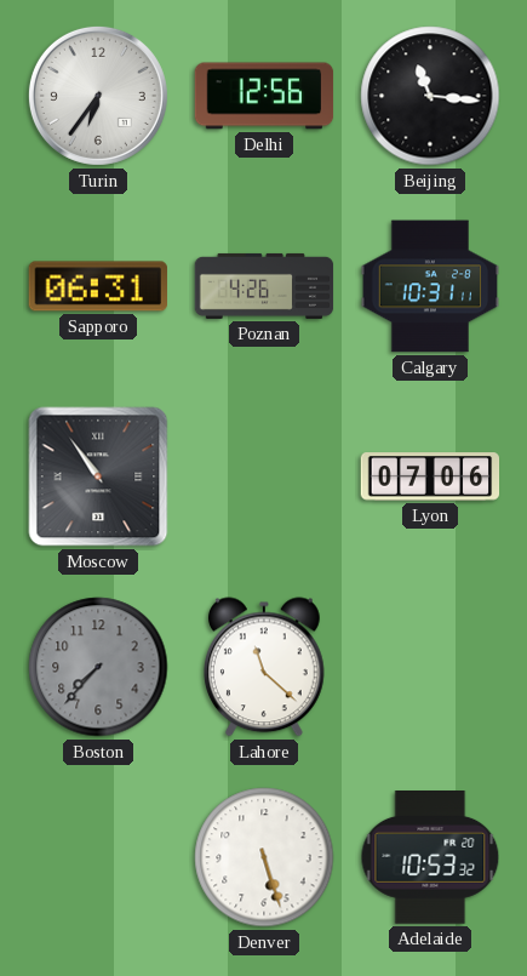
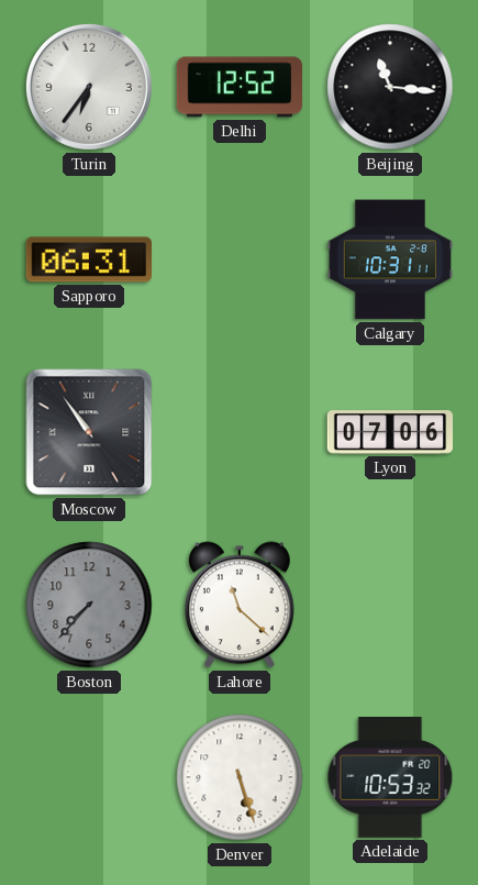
Delhi: 12:56 -> 12:52
Poznan: 4:26 -> none
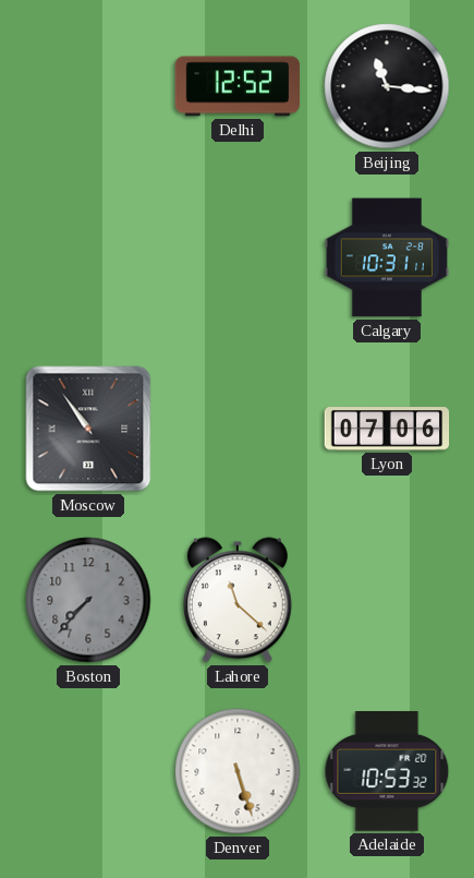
Turin: 6:36 -> none
Sapporo: 06:31 -> none
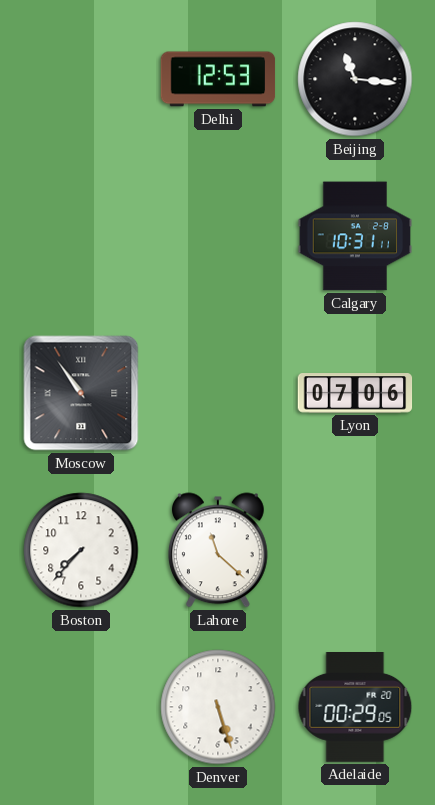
Delhi: 12:52 -> 12:53
Boston dial: grey -> white
Adelaide: 10:53 -> 00:29
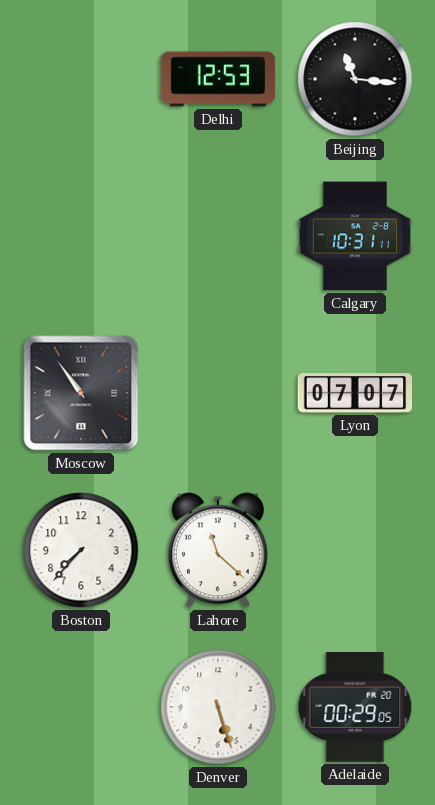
Lyon: 07:06 -> 07:07
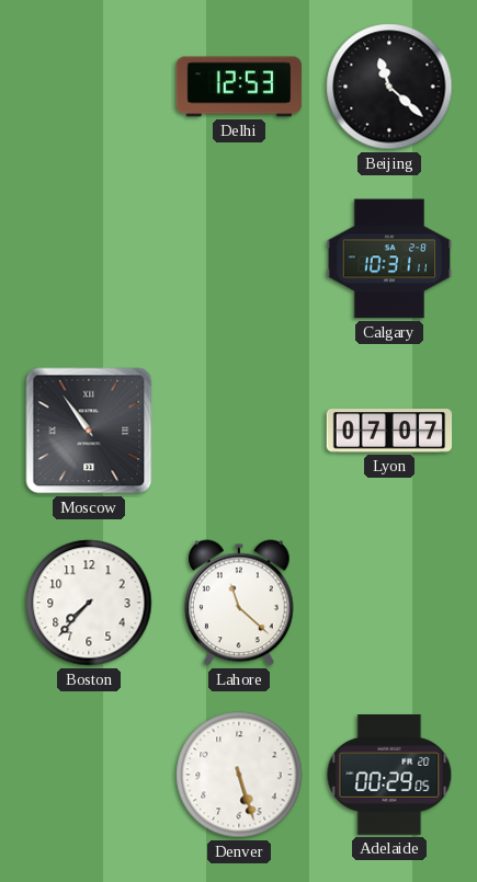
Beijing: 11:16 -> 11:22
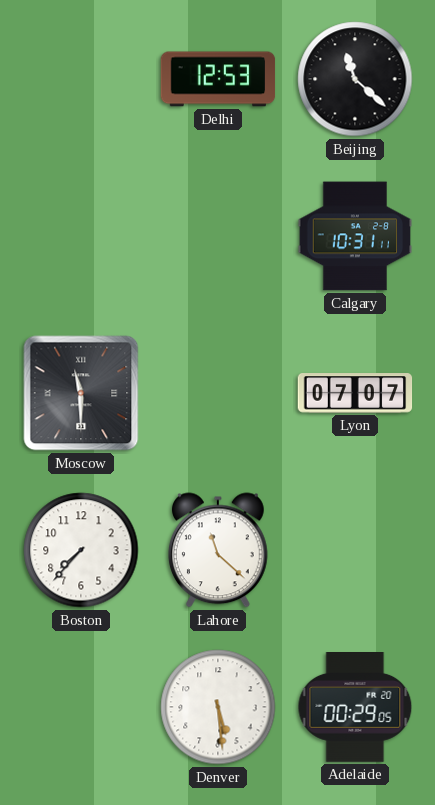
Moscow: 10:54 -> 11:30
Denver: 5:27 -> 5:29
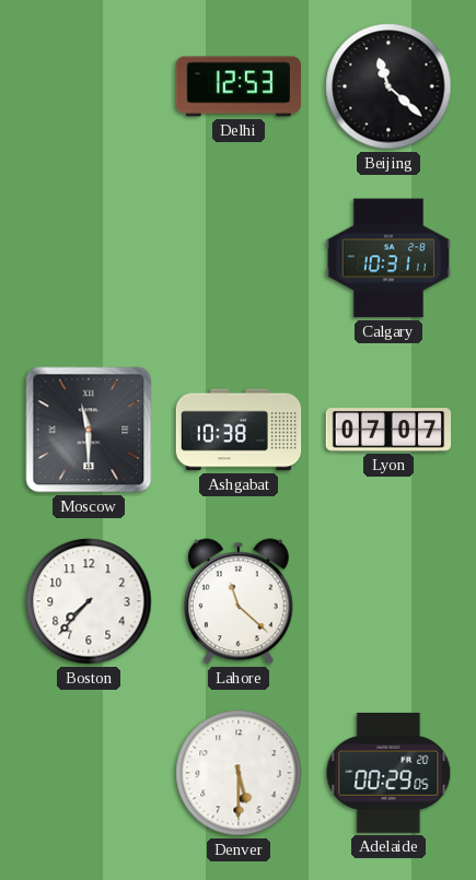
Ashgabat: none -> 10:38
Denver: 5:29 -> 5:30
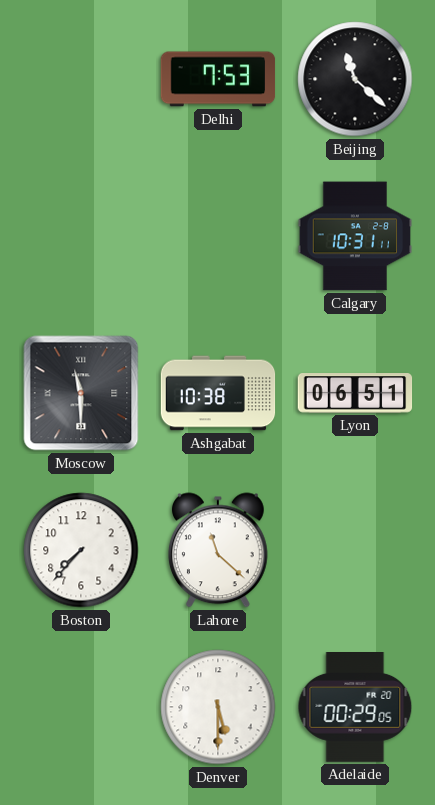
Delhi: 12:53 -> 7:53
Lyon: 07:07 -> 06:51
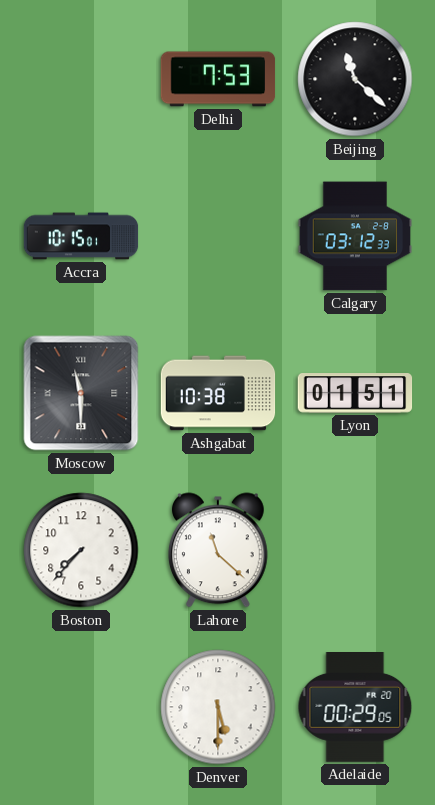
Accra: none -> 10:15
Calgary: 10:31 -> 03:12
Lyon: 06:51 -> 01:51
